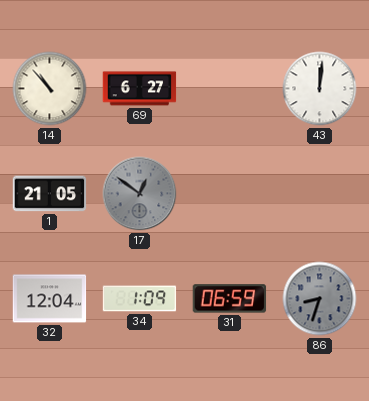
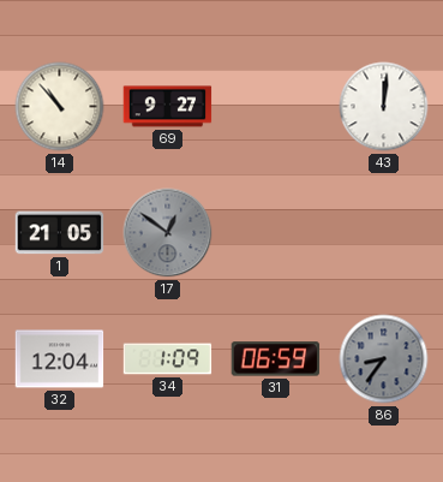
69: 6:27 -> 9:27
86: 8:33 -> 8:36
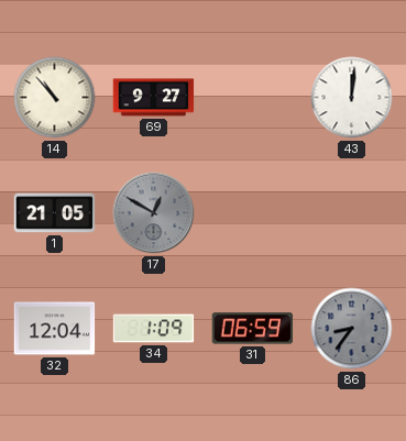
17: 12:51 -> 12:50
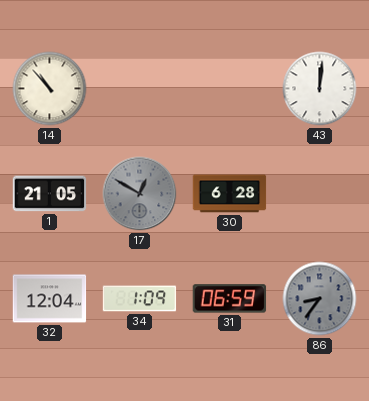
69: 9:27 -> none
30: none -> 6:28
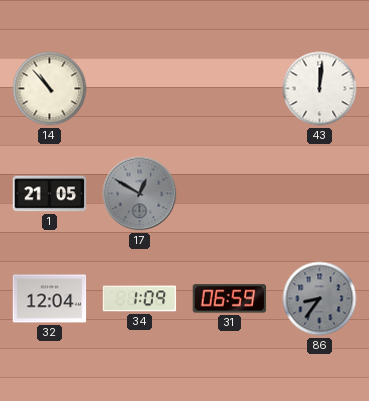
30: 6:28 -> none
